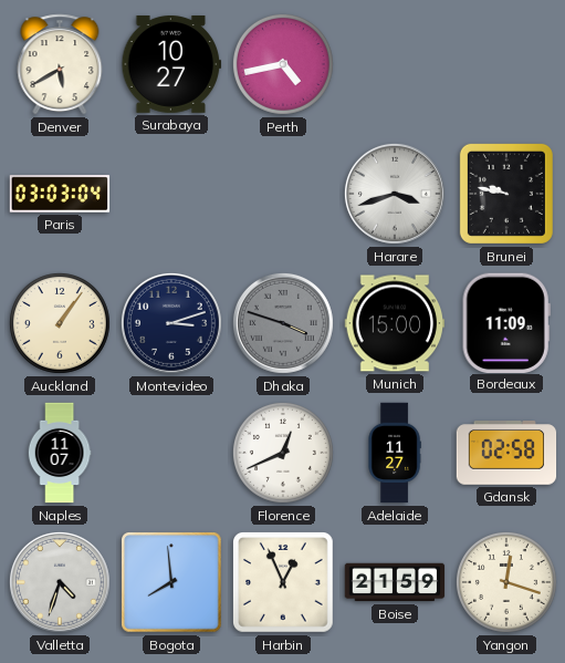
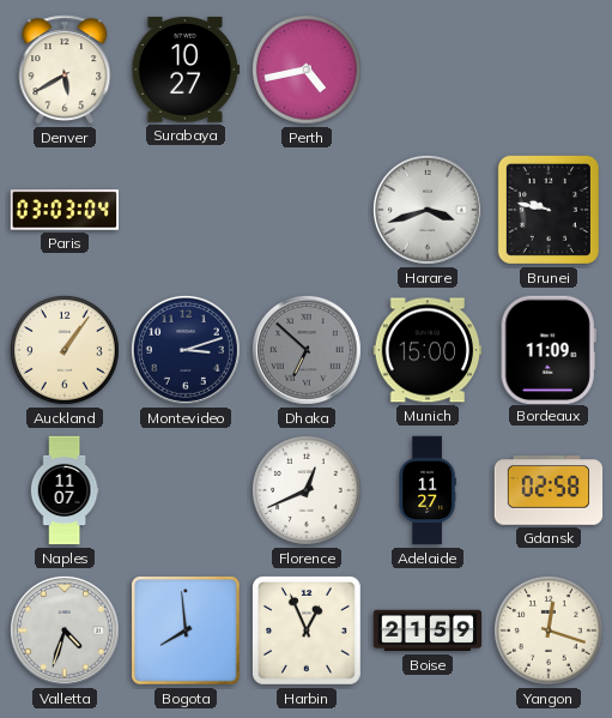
Dhaka: 3:48 -> 6:52
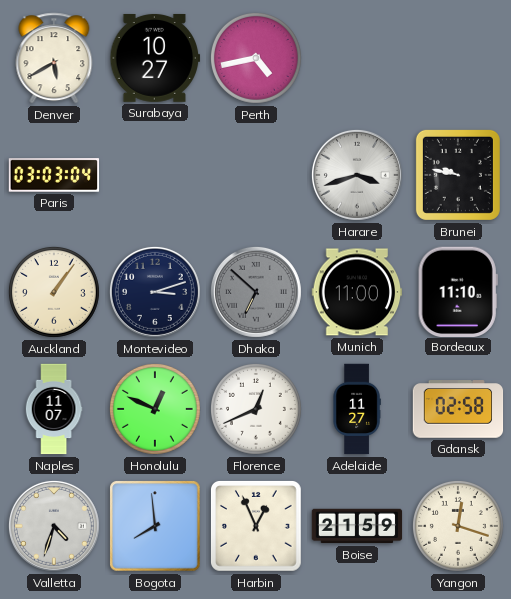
Munich: 15:00 -> 11:00
Bordeaux: 11:09 -> 11:10
Honolulu: none -> 12:49
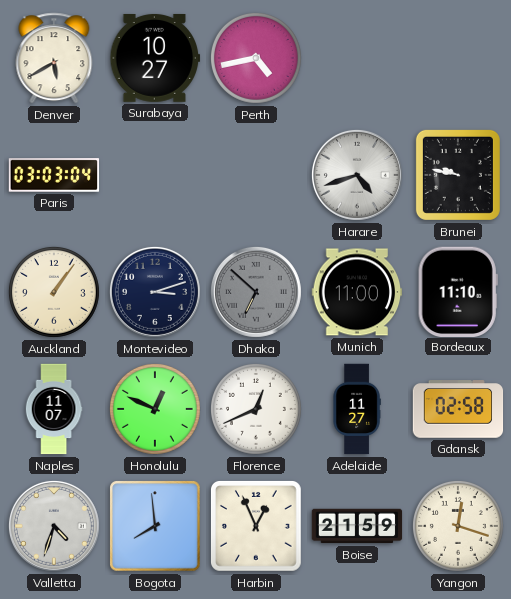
Harare: 3:42 -> 4:42
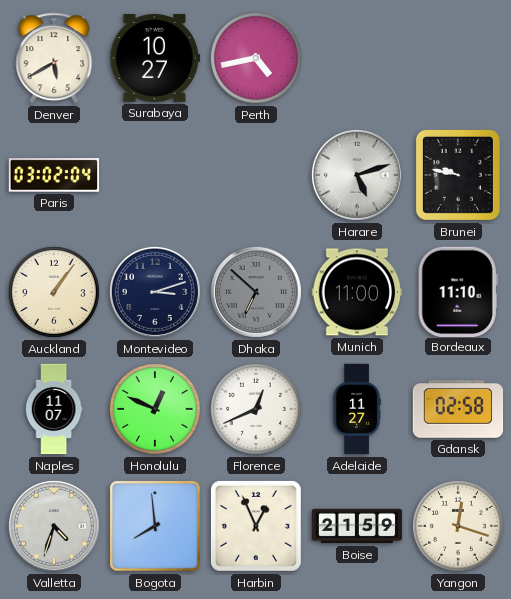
Paris: 03:03 -> 03:02
Harare: 4:42 -> 5:12
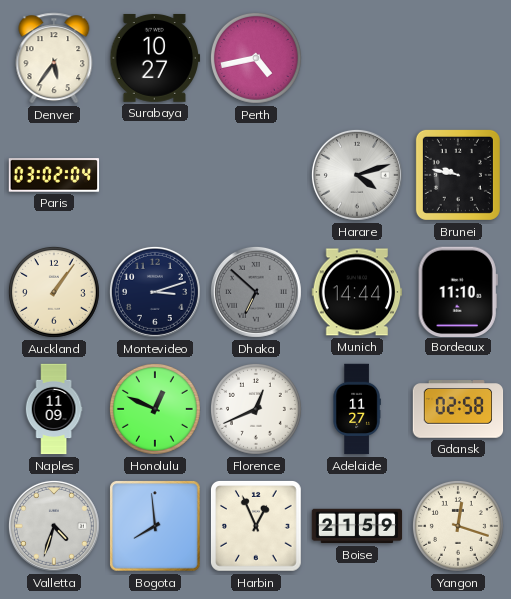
Denver: 5:40 -> 5:36
Harare: 5:12 -> 4:12
Munich: 11:00 -> 14:44
Naples: 11:07 -> 11:09
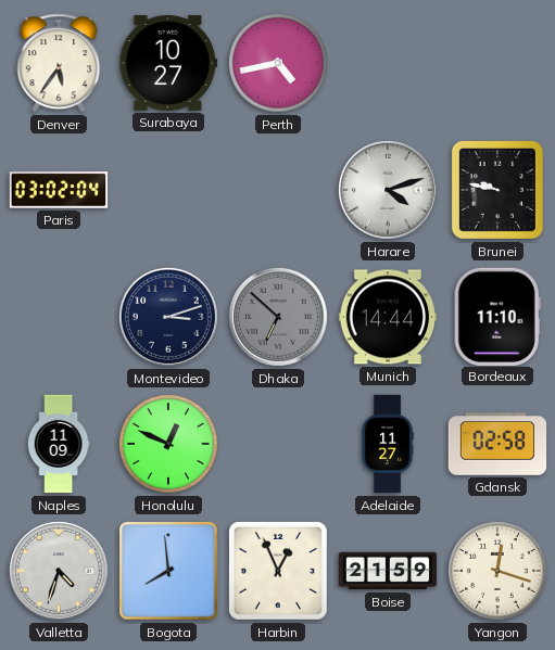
Auckland: 1:06 -> none
Florence: 12:41 -> none
